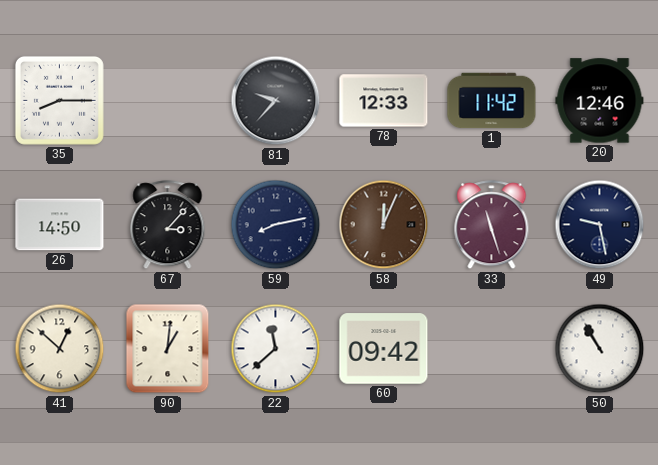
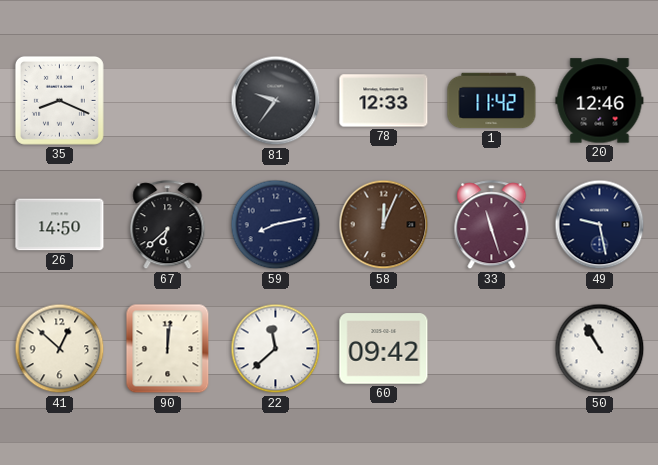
35: 8:15 -> 8:19
81: 9:37 -> 9:36
67: 3:07 -> 6:38
90: 1:01 -> 12:01
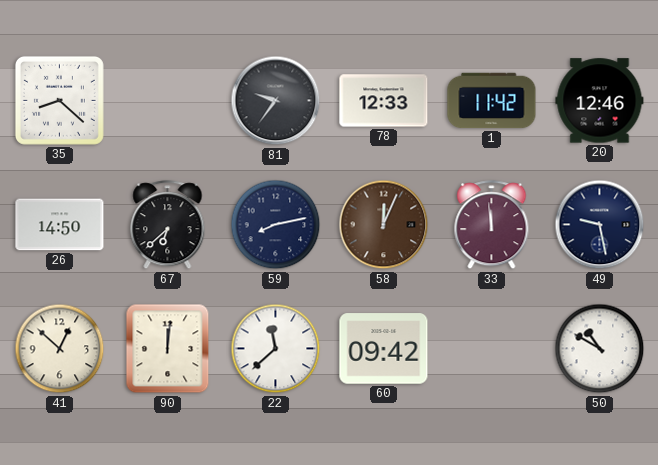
35: 8:19 -> 8:22
33: 11:27 -> 11:59
50: 10:55 -> 10:50
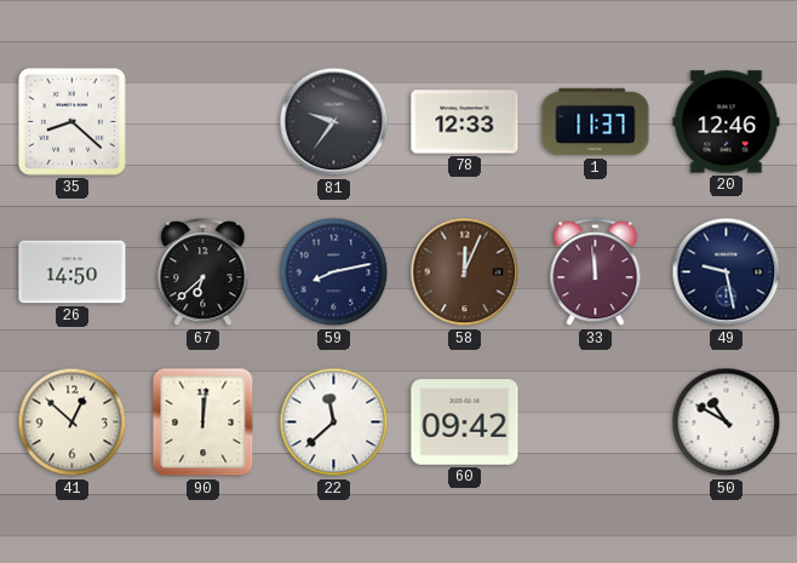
1: 11:42 -> 11:37
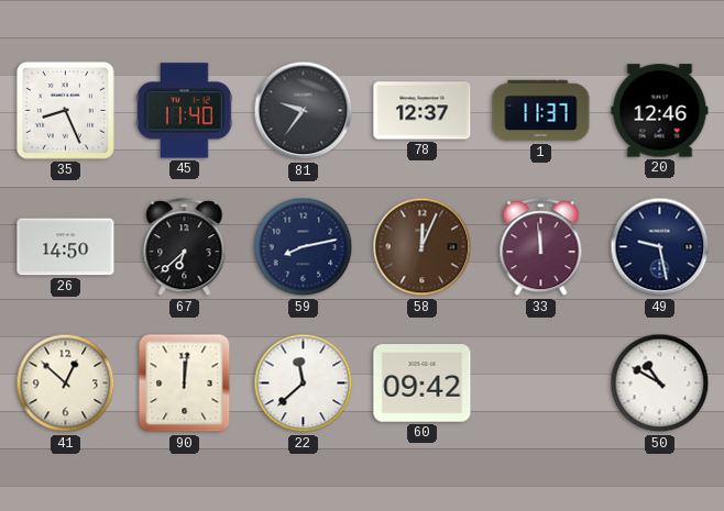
35: 8:22 -> 8:26
45: none -> 11:40
78: 12:33 -> 12:37
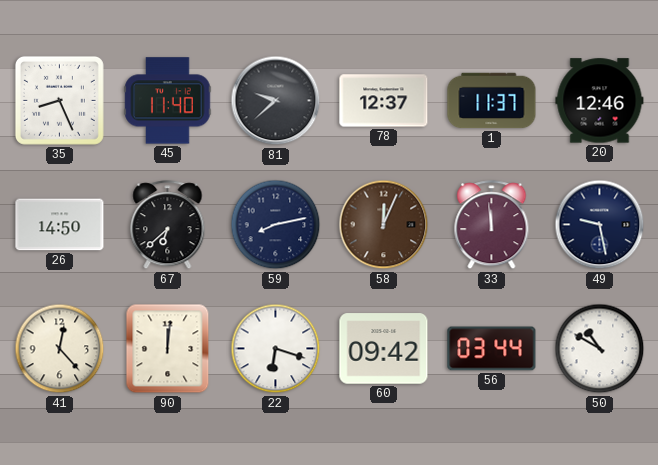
81: 9:36 -> 9:38
41: 12:52 -> 12:23
22: 11:38 -> 6:18
56: none -> 03:44
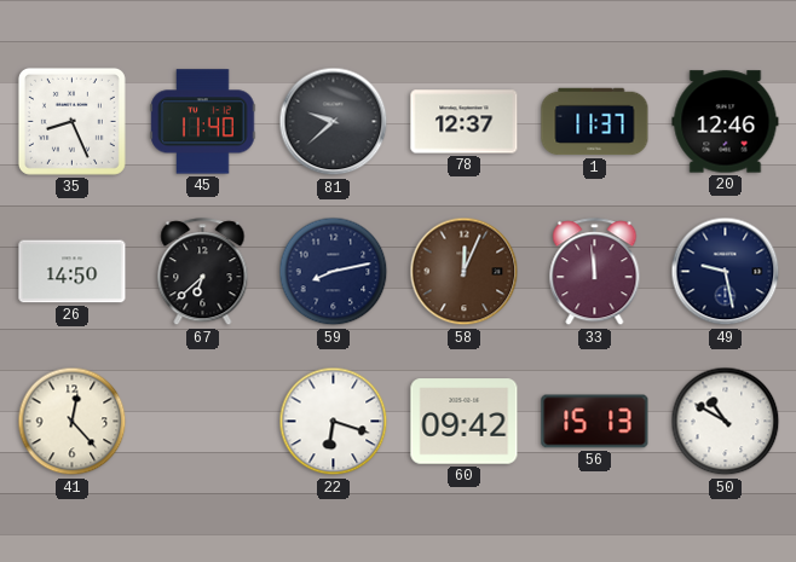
90: 12:01 -> none
56: 03:44 -> 15:13
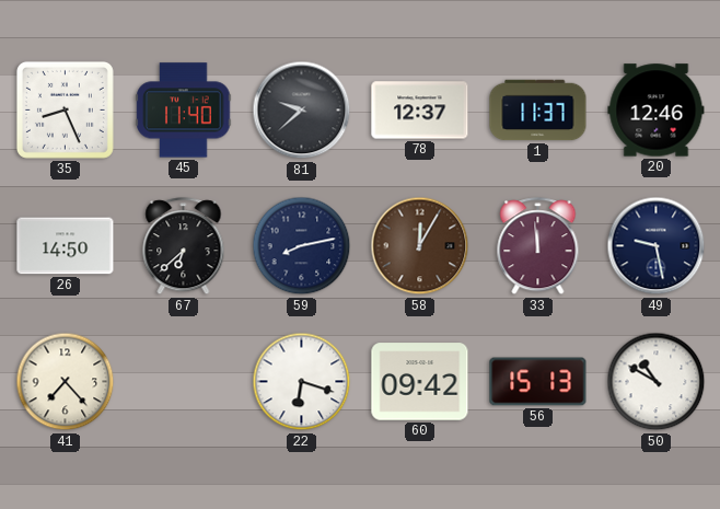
58: 12:04 -> 12:05
41: 12:23 -> 7:23
